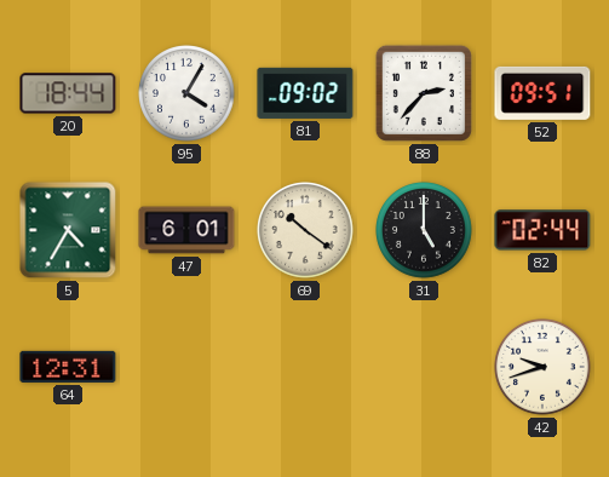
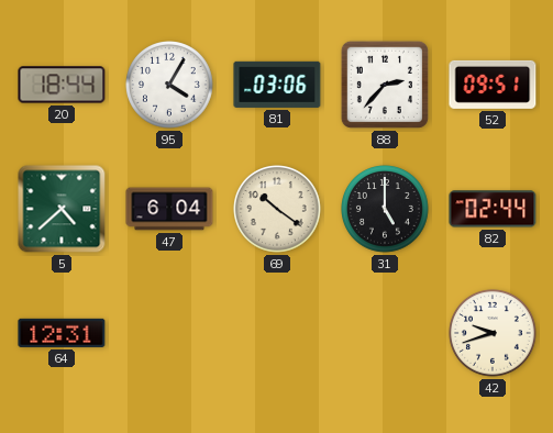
81: 09:02 -> 03:06
5: 4:35 -> 4:38
47: 6:01 -> 6:04
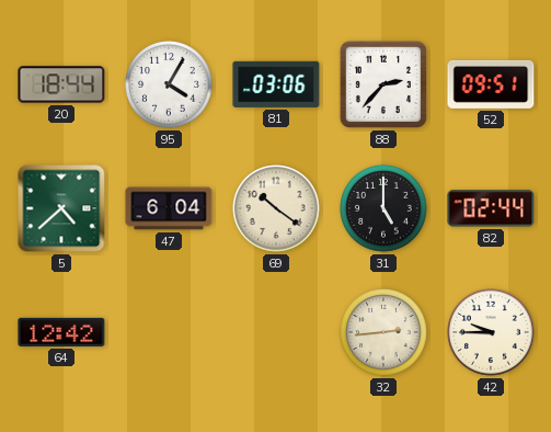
64: 12:31 -> 12:42
32: none -> 2:44
42: 9:42 -> 9:45
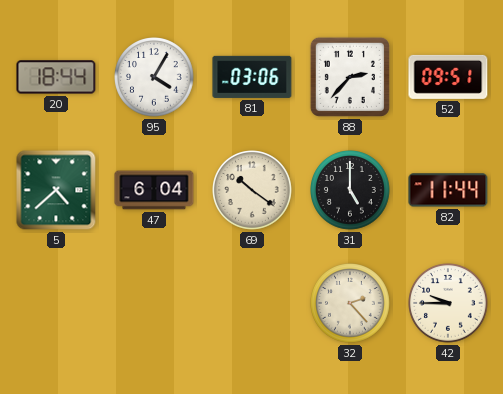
82: 02:44 -> 11:44
64: 12:42 -> none
32: 2:44 -> 2:23
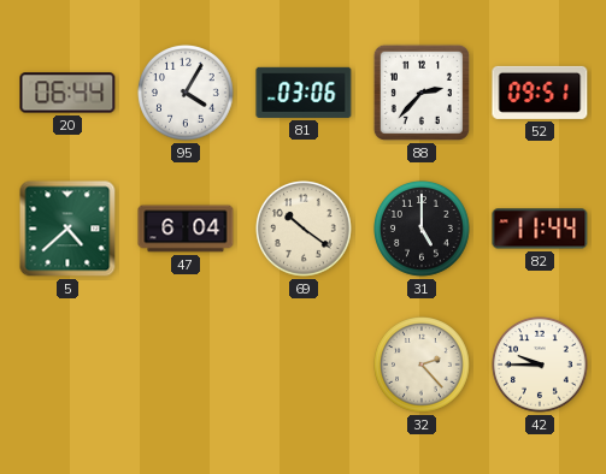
20: 18:44 -> 06:44
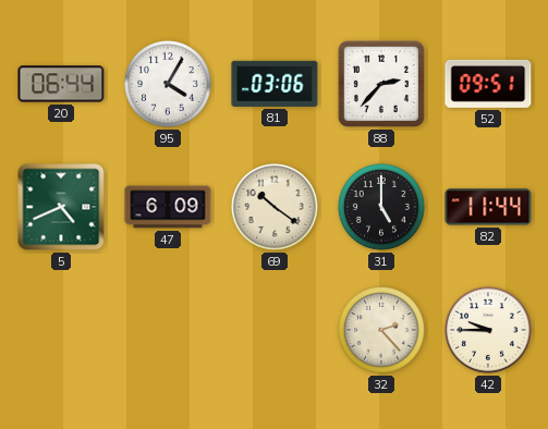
5: 4:38 -> 4:41
47: 6:04 -> 6:09
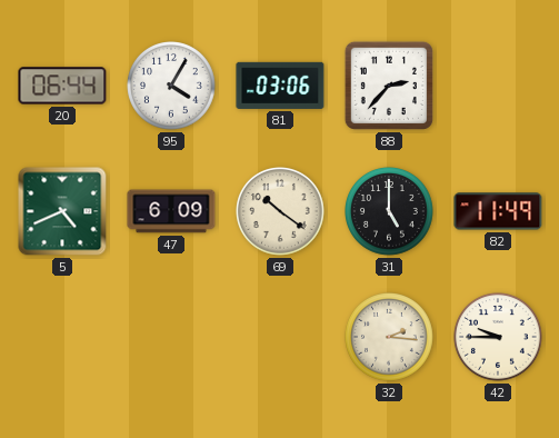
52: 09:51 -> none
82: 11:44 -> 11:49
32: 2:23 -> 2:16
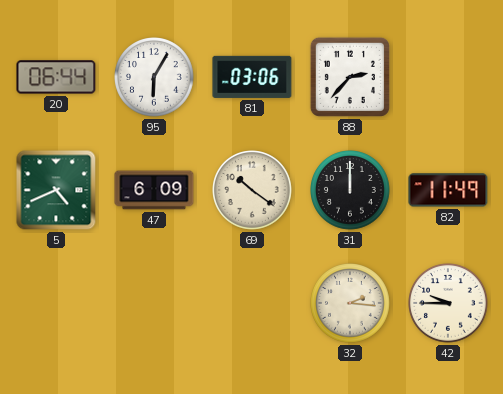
95: 4:05 -> 6:05
31: 5:00 -> 12:00
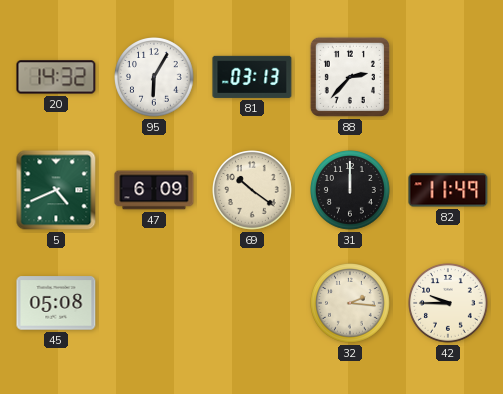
20: 06:44 -> 14:32
81: 03:06 -> 03:13
45: none -> 05:08
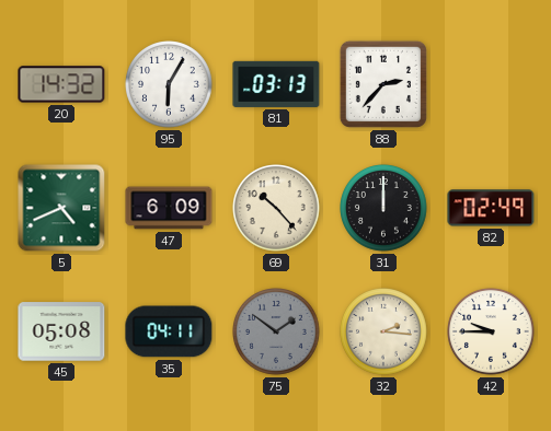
69: 10:21 -> 10:23
82: 11:49 -> 02:49
35: none -> 04:11
75: none -> 1:51
